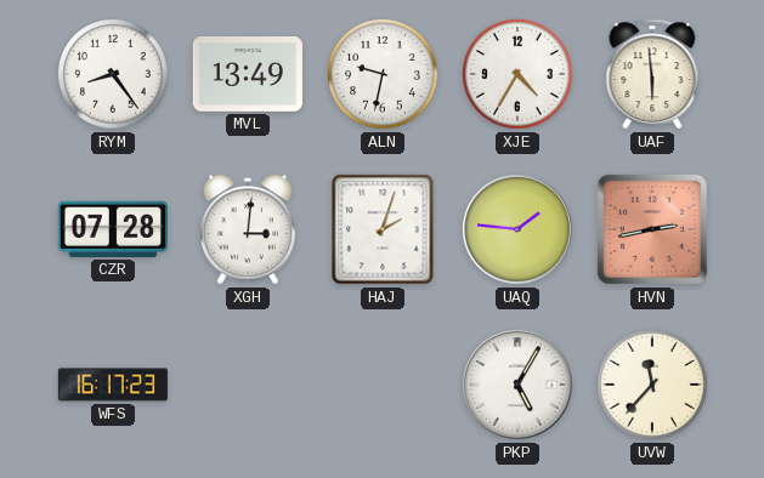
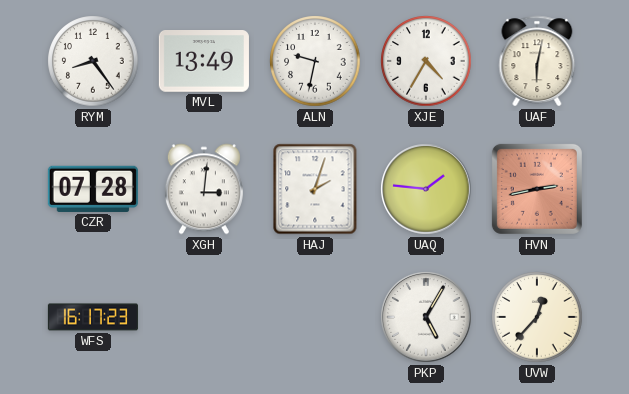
UAF: 5:59 -> 6:02
UVW: 11:37 -> 12:37
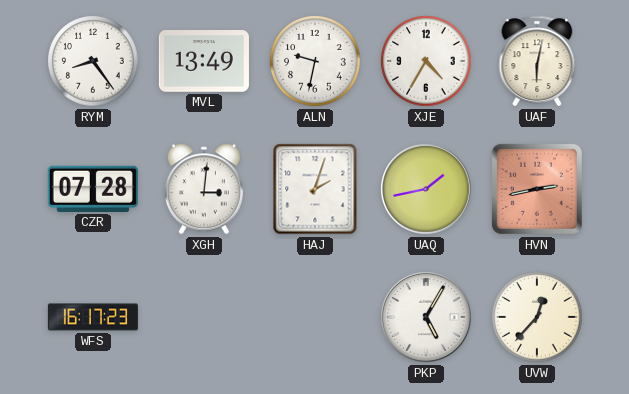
UAQ: 1:46 -> 1:43
